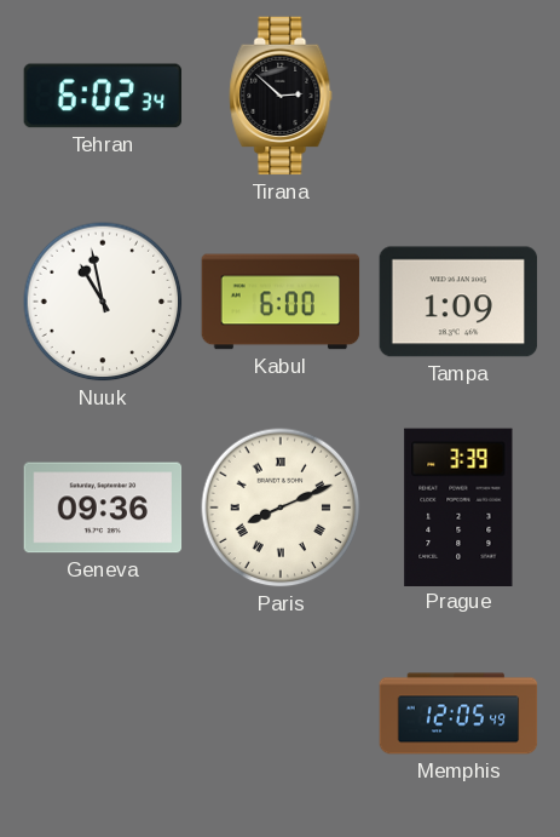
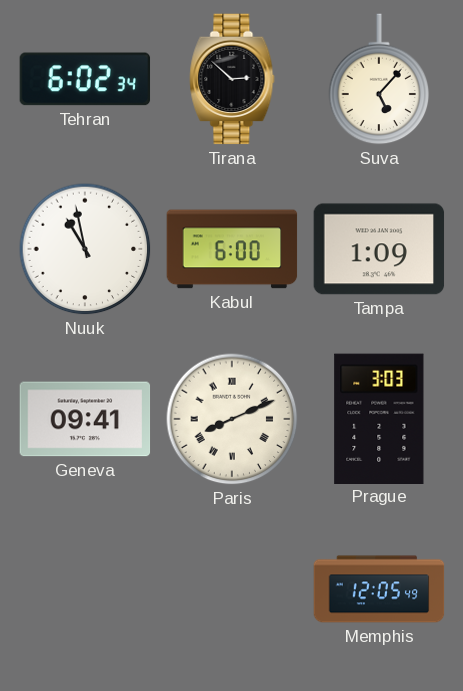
Suva: none -> 5:07
Geneva: 09:36 -> 09:41
Prague: 3:39 -> 3:03
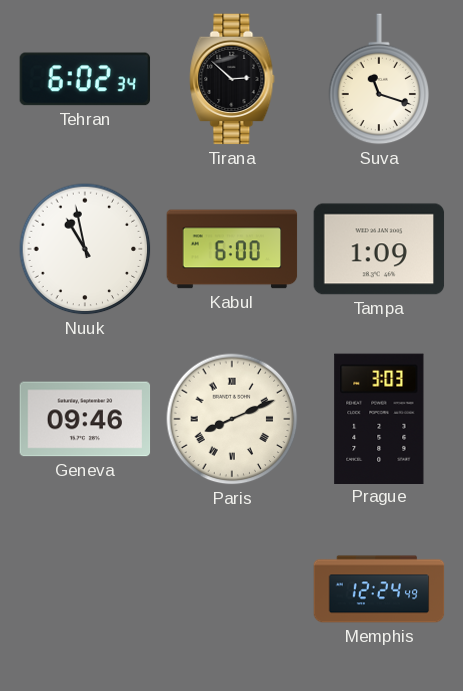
Suva: 5:07 -> 11:18
Geneva: 09:41 -> 09:46
Memphis: 12:05 -> 12:24
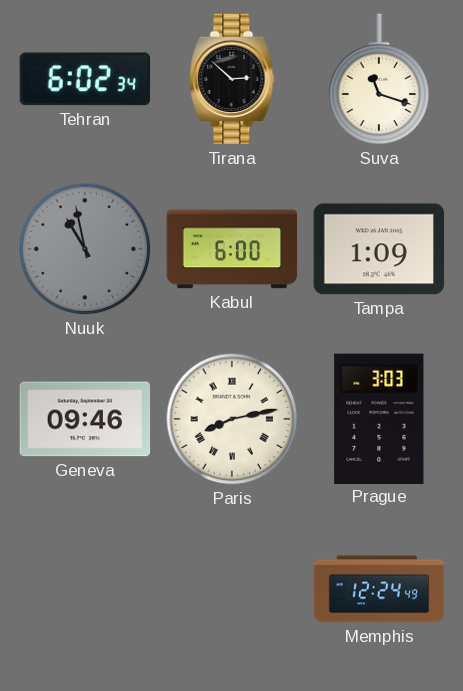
Nuuk dial: white -> grey
Paris: 8:11 -> 8:13
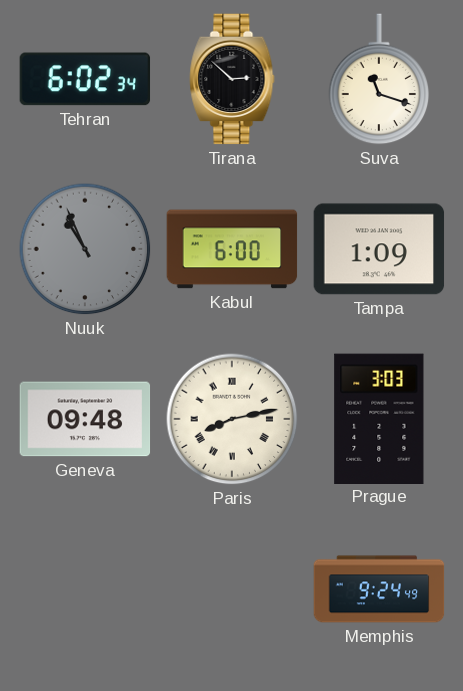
Nuuk: 10:58 -> 10:56
Geneva: 09:46 -> 09:48
Memphis: 12:24 -> 9:24
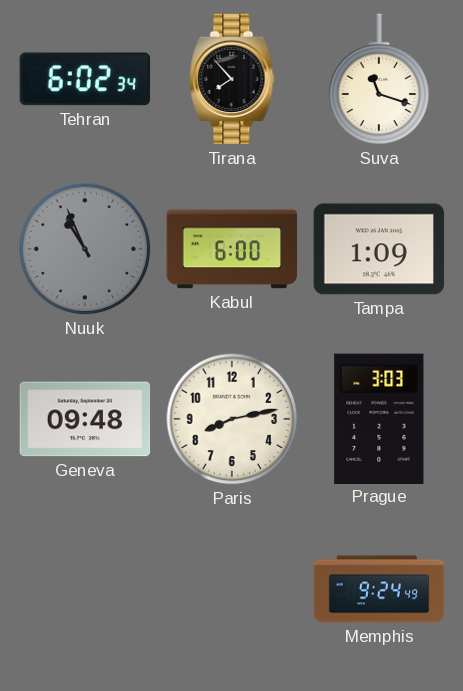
Tirana: 2:52 -> 7:53
Paris numerals: Roman -> Arabic
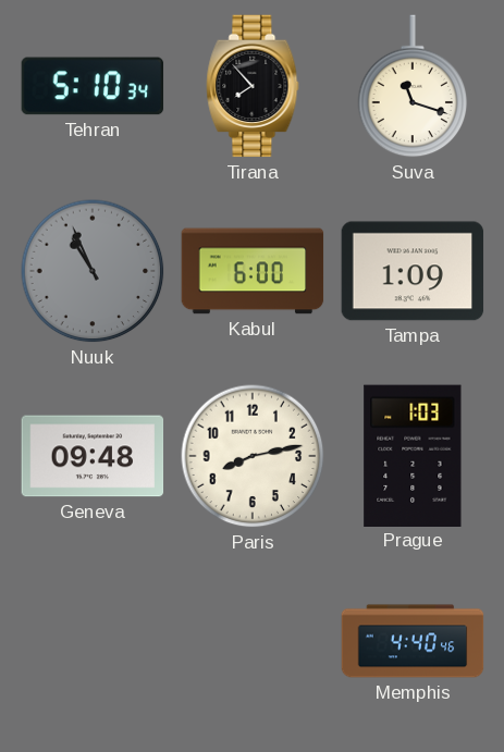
Tehran: 6:02 -> 5:10
Prague: 3:03 -> 1:03
Memphis: 9:24 -> 4:40
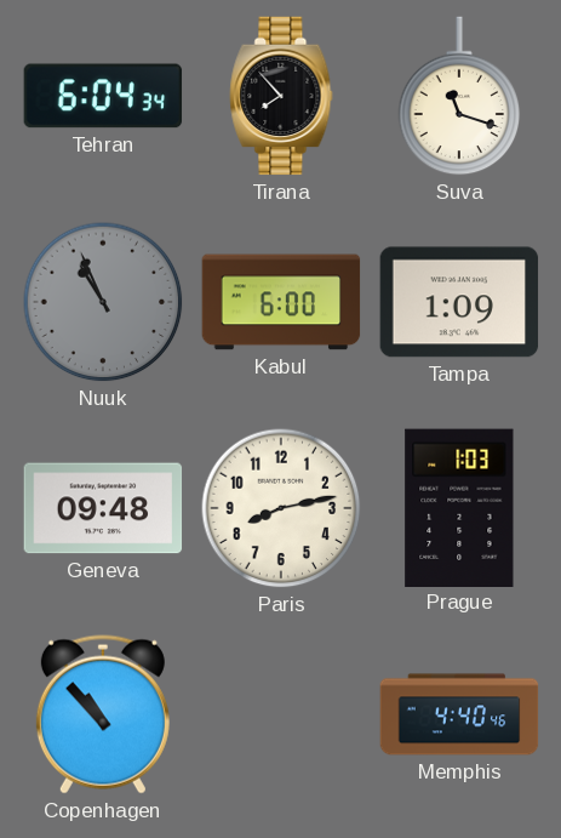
Tehran: 5:10 -> 6:04
Copenhagen: none -> 10:53
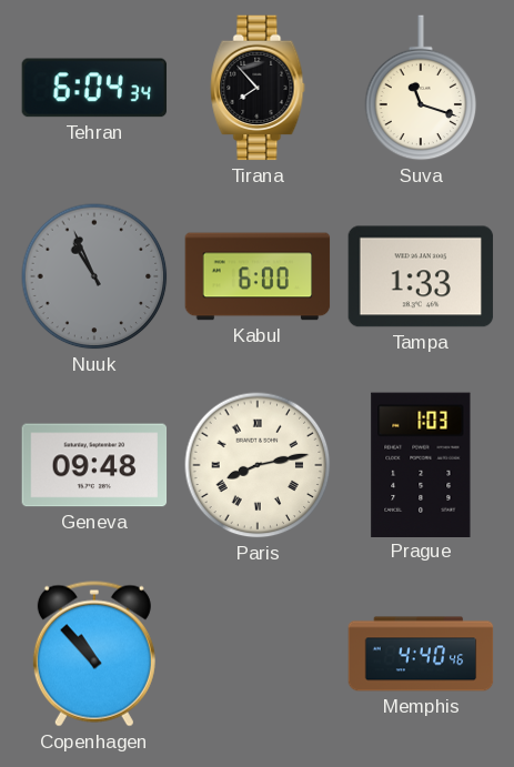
Tampa: 1:09 -> 1:33
Paris numerals: Arabic -> Roman
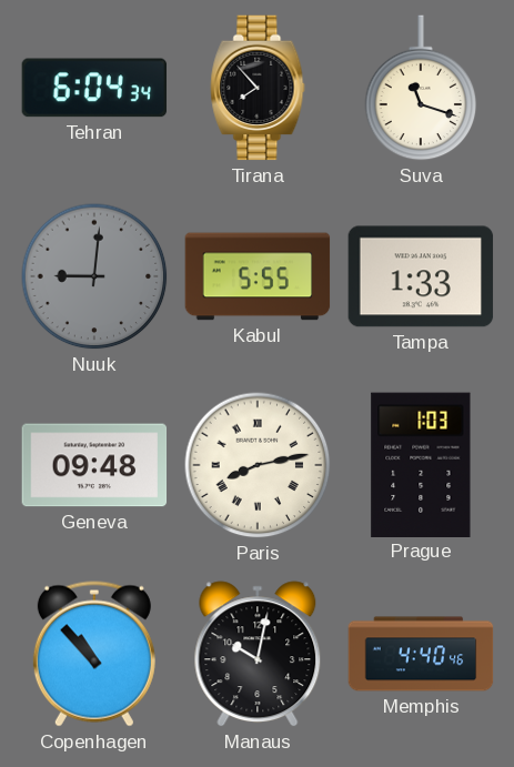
Nuuk: 10:56 -> 9:01
Kabul: 6:00 -> 5:55
Manaus: none -> 10:02
